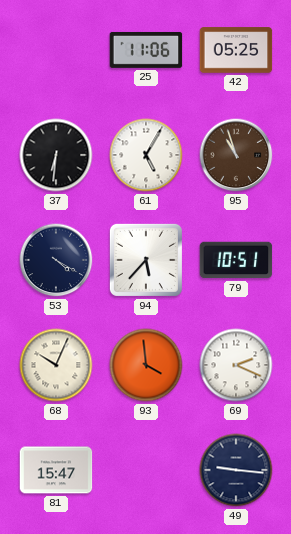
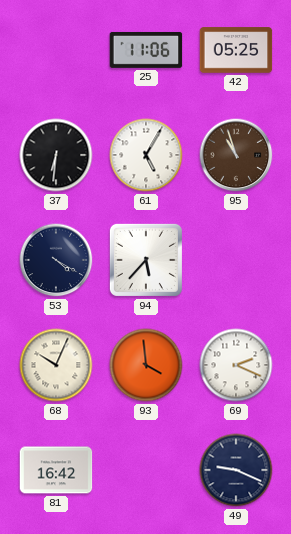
79: 10:51 -> none
81: 15:47 -> 16:42
49: 9:16 -> 9:19
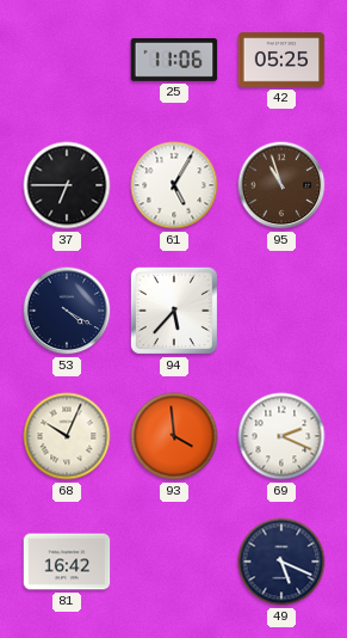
37: 6:31 -> 6:45
49: 9:19 -> 5:19
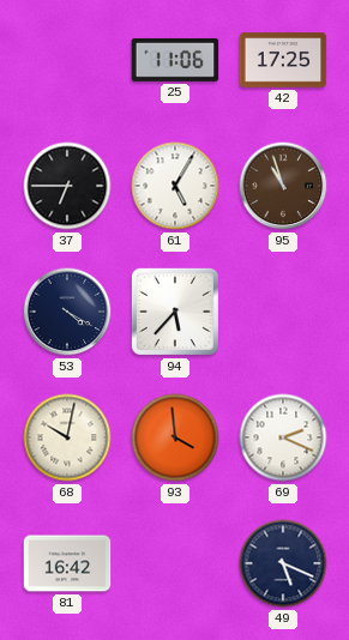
42: 05:25 -> 17:25
68: 10:04 -> 10:02
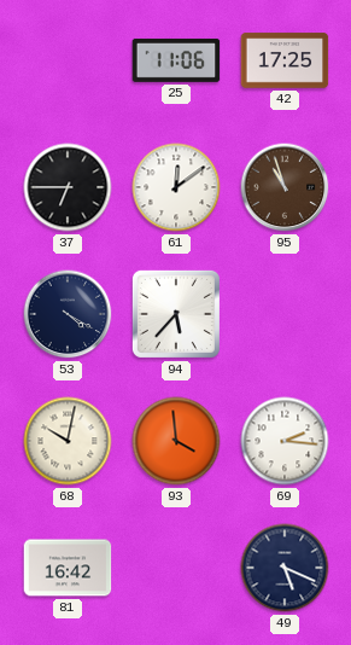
61: 5:05 -> 12:09
69: 2:19 -> 2:16
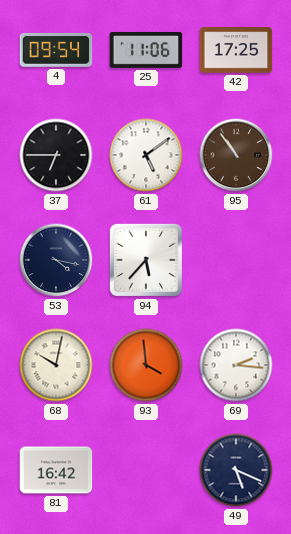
4: none -> 09:54
61: 12:09 -> 5:09
95: 10:57 -> 10:54
53: 4:20 -> 4:17
